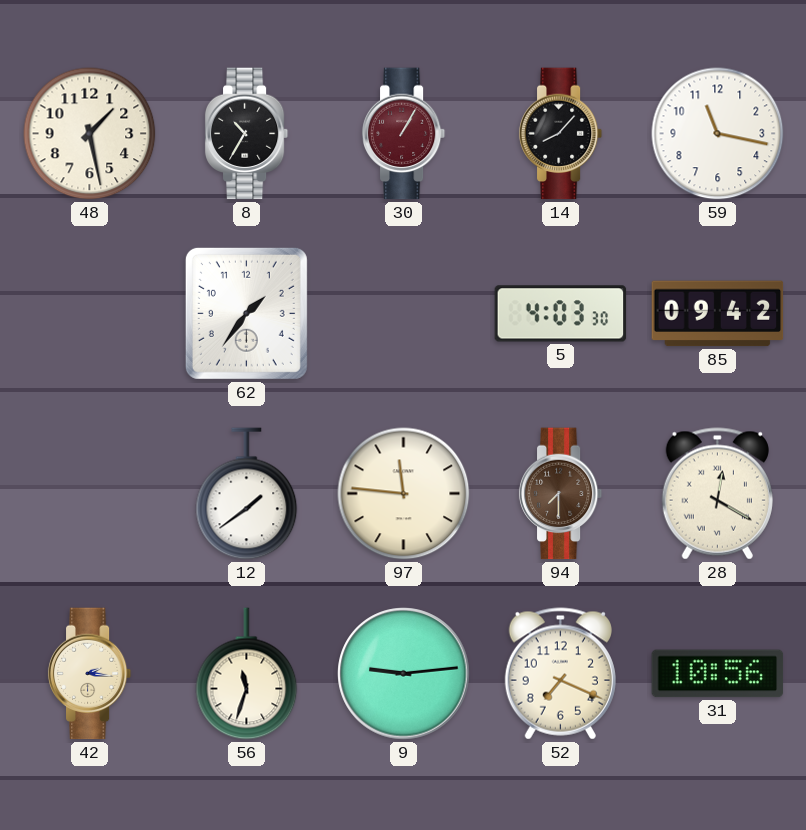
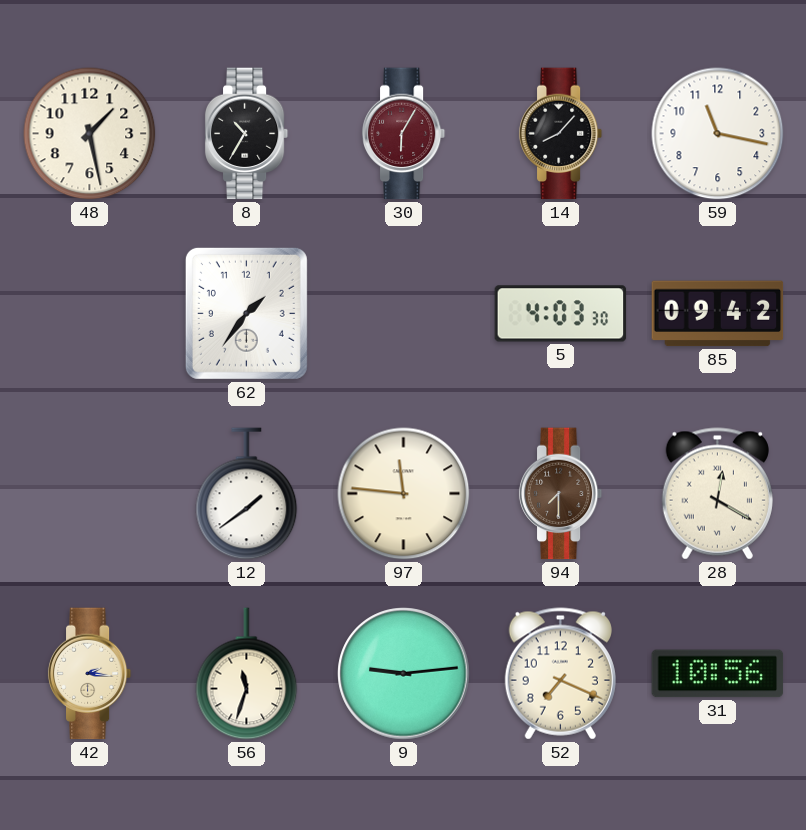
30: 1:05 -> 6:05
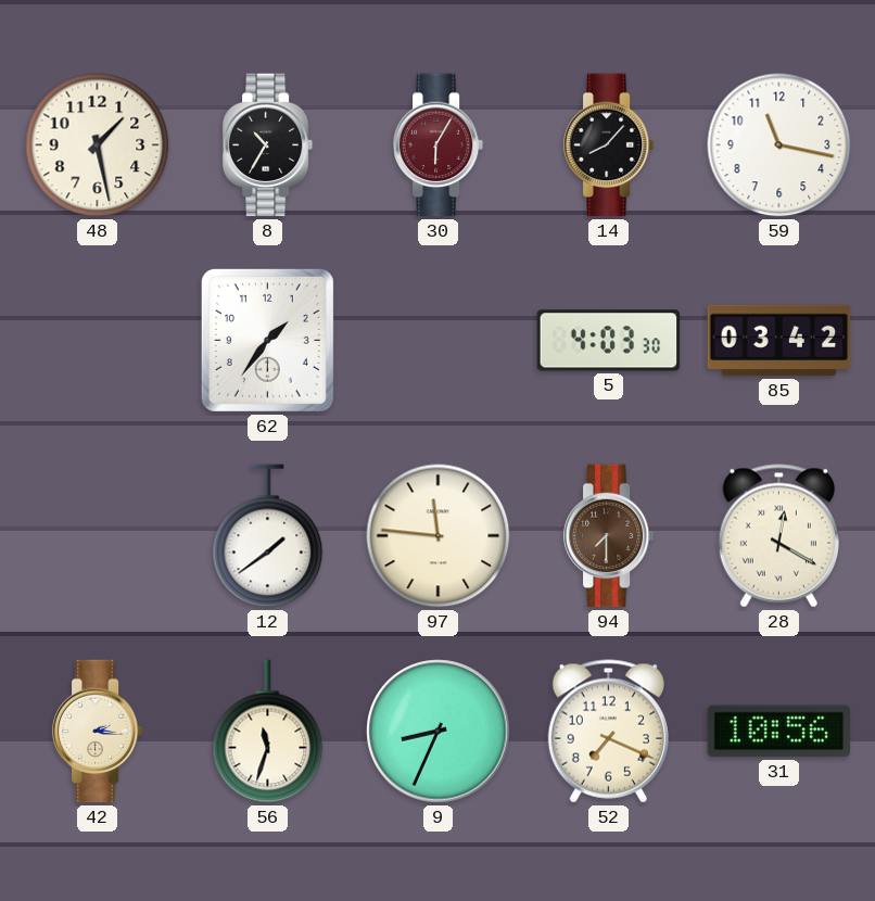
85: 09:42 -> 03:42
9: 9:14 -> 8:34
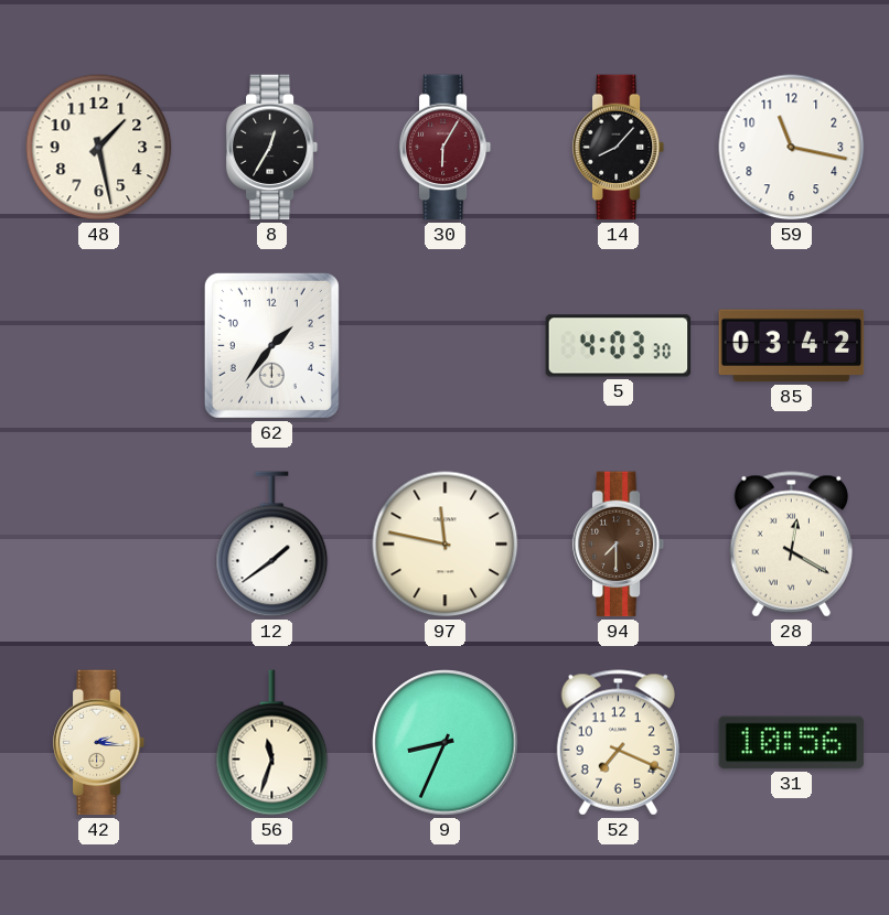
8: 10:35 -> 12:35
97: 11:46 -> 11:47
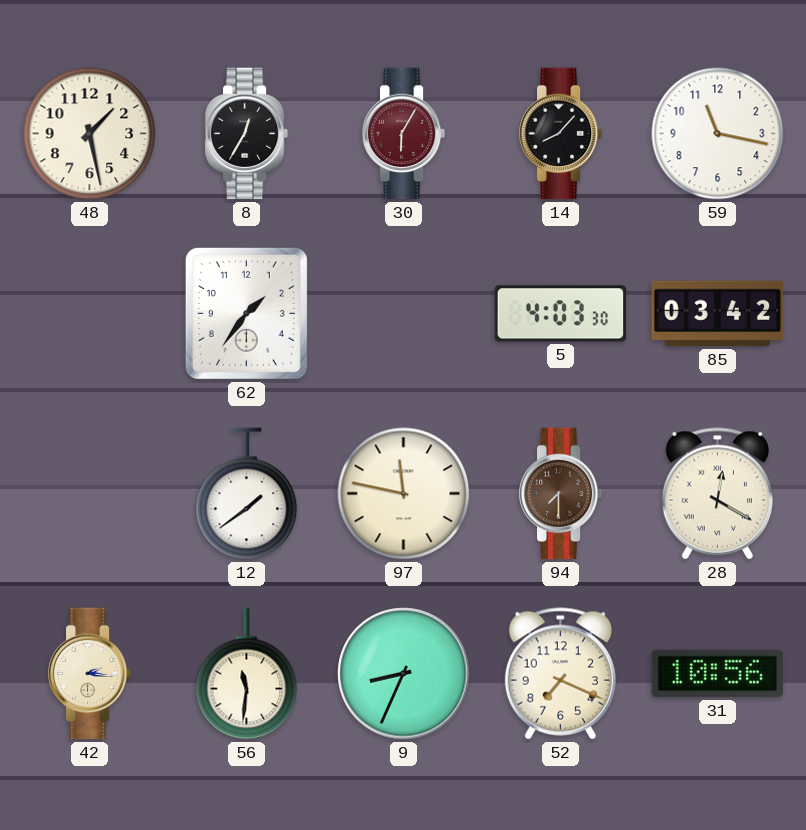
56: 11:33 -> 11:31
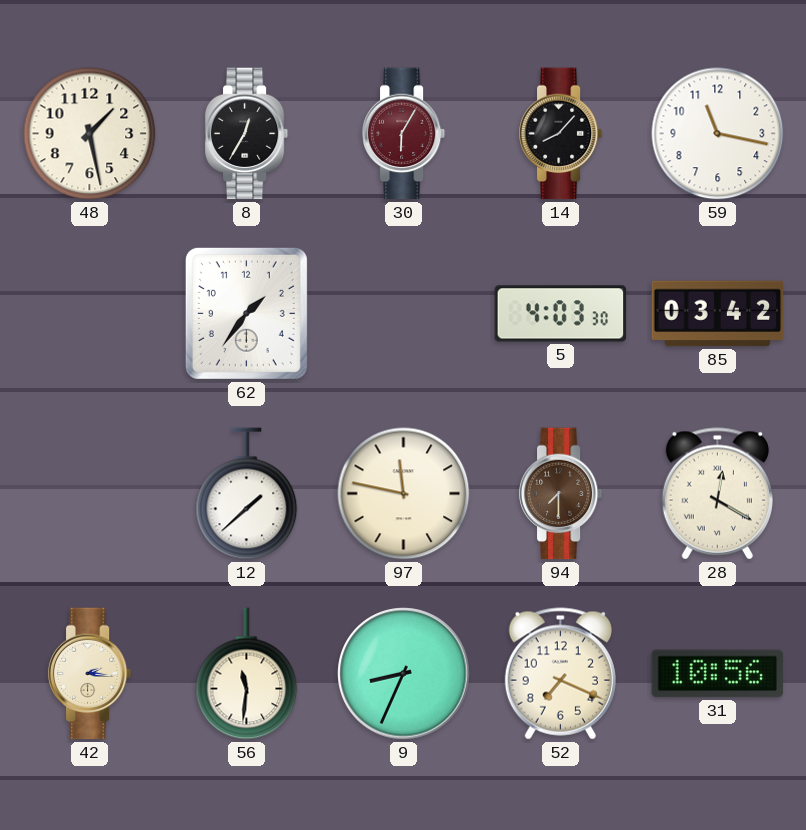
12: 1:39 -> 1:38
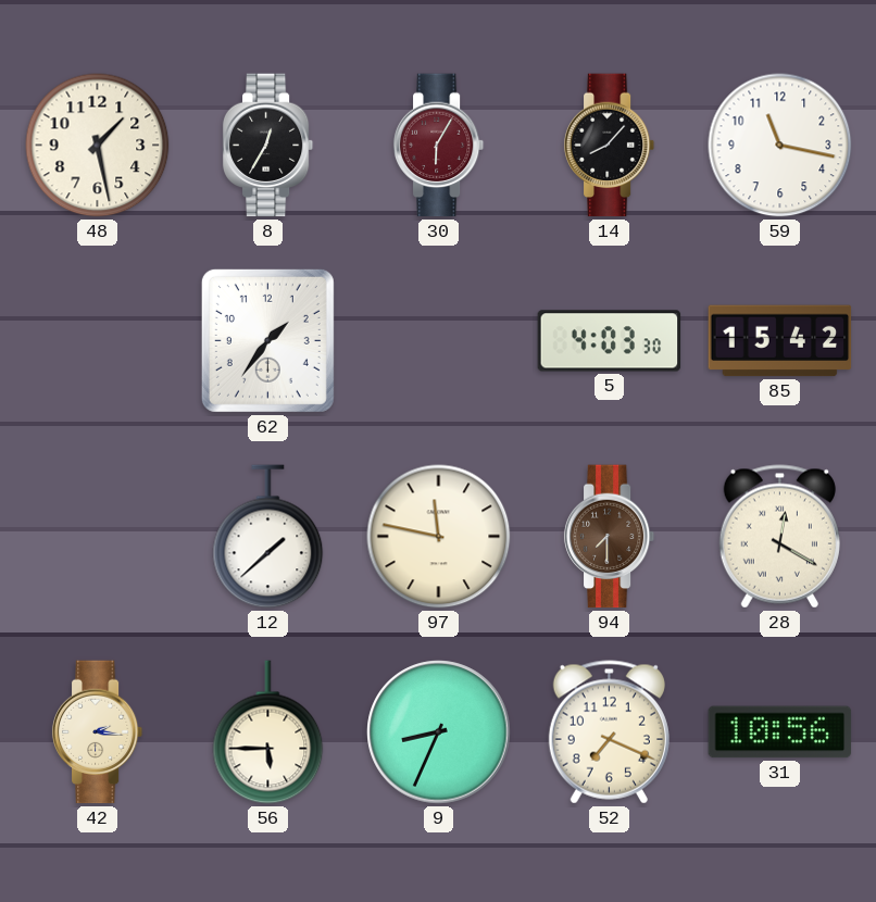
85: 03:42 -> 15:42
56: 11:31 -> 5:45
